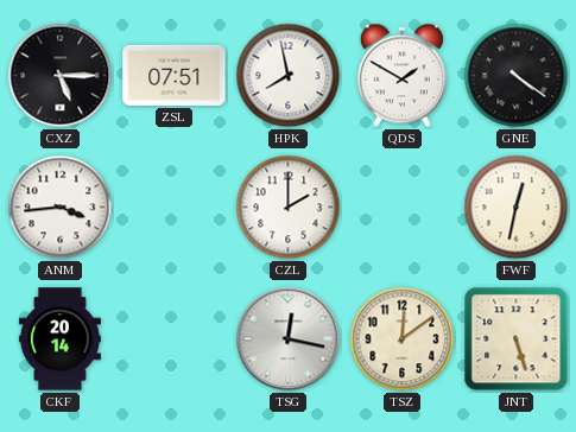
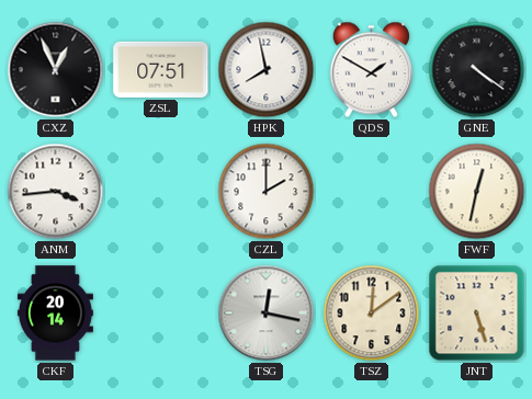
CXZ: 5:15 -> 12:56
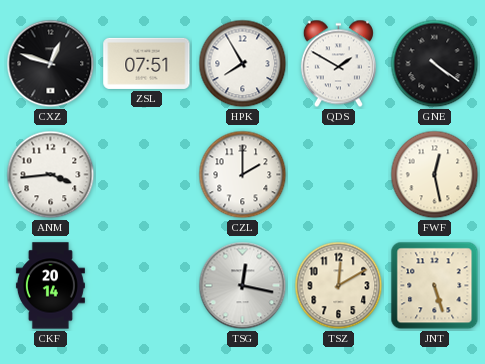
CXZ: 12:56 -> 12:48
HPK: 7:58 -> 7:55
FWF: 12:32 -> 12:28
TSZ: 12:09 -> 12:10
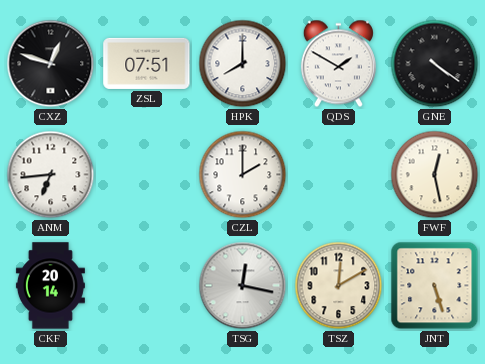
HPK: 7:55 -> 8:00
ANM: 3:44 -> 6:44
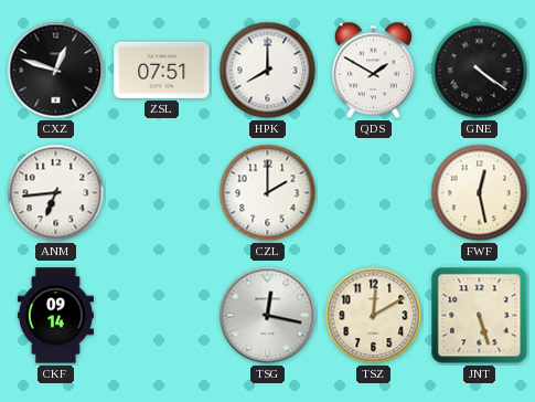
CKF: 20:14 -> 09:14
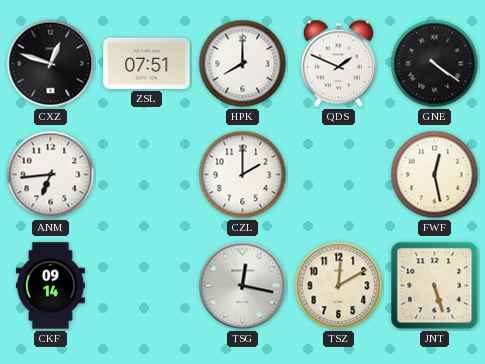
QDS: 1:50 -> 1:49
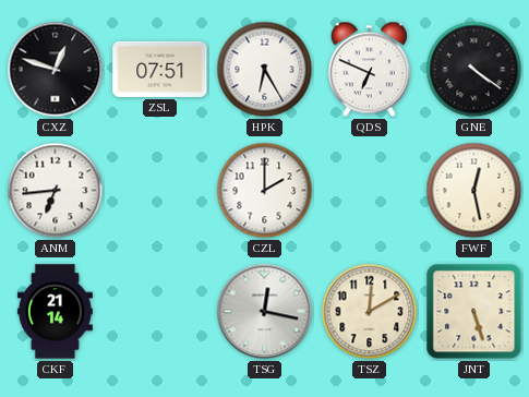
HPK: 8:00 -> 6:25
QDS: 1:49 -> 6:49
CKF: 09:14 -> 21:14
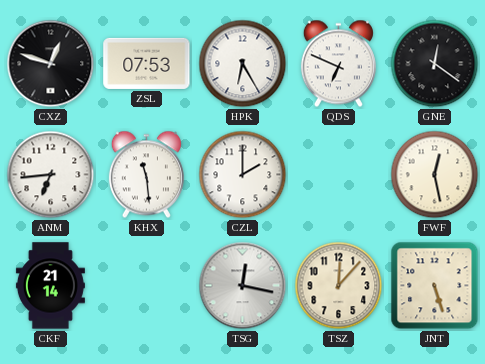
ZSL: 07:51 -> 07:53
GNE: 4:21 -> 12:21
KHX: none -> 11:29
TSZ: 12:10 -> 12:07
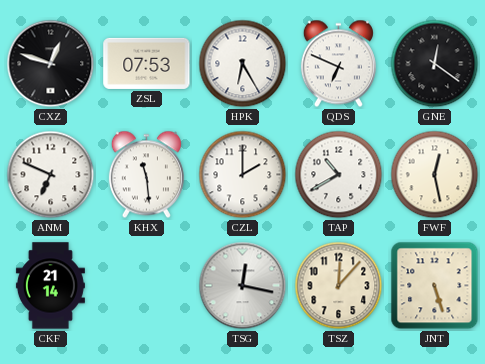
ANM: 6:44 -> 6:49
TAP: none -> 10:40
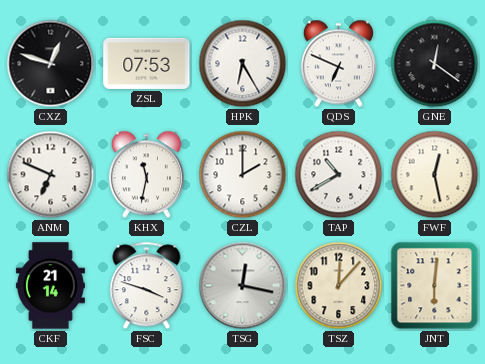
KHX: 11:29 -> 11:32
FSC: none -> 3:48
JNT: 5:27 -> 6:01
